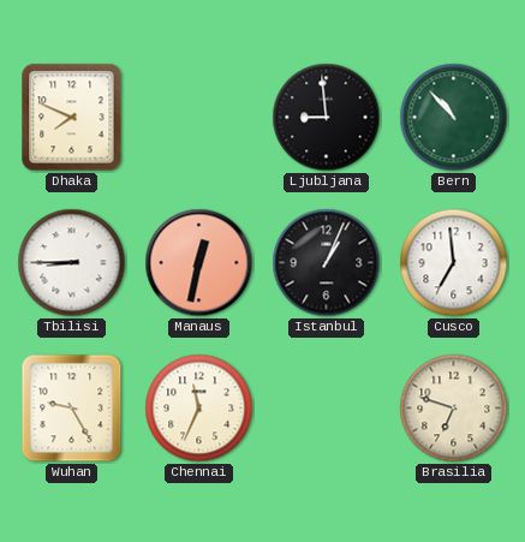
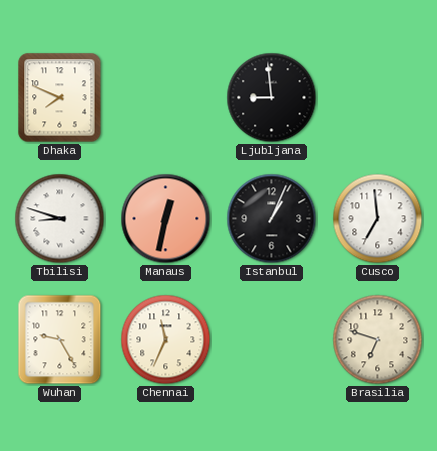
Bern: 10:53 -> none
Tbilisi: 8:45 -> 8:48
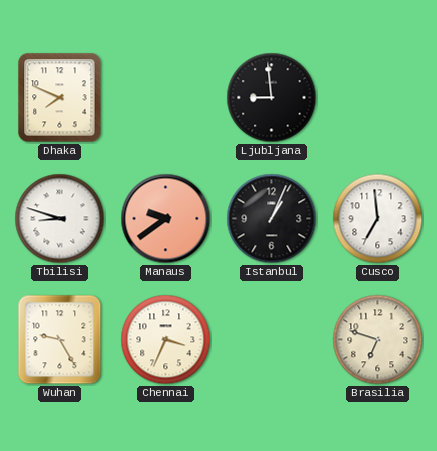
Manaus: 12:32 -> 9:39
Chennai: 11:34 -> 3:34
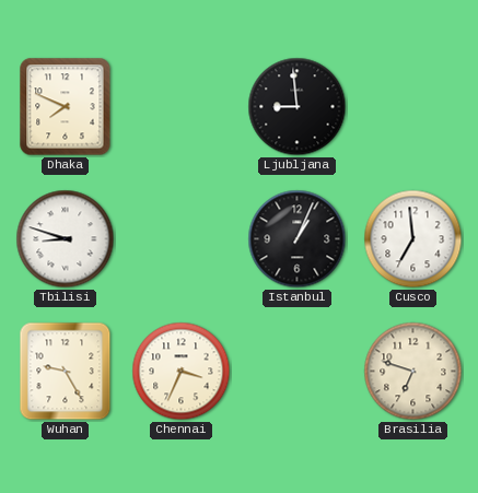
Manaus: 9:39 -> none
